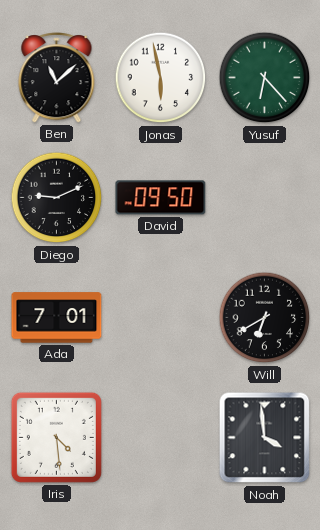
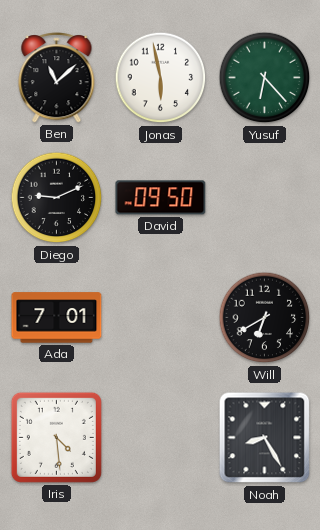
Noah: 3:59 -> 8:25
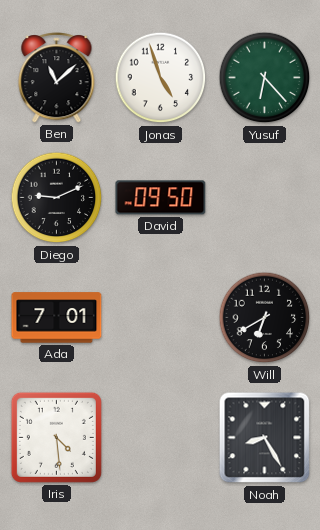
Jonas: 5:58 -> 4:57
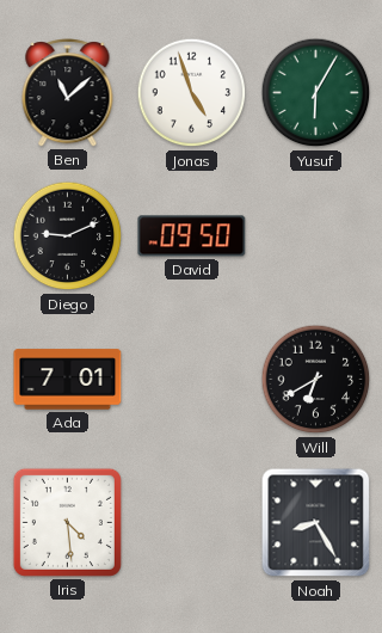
Yusuf: 6:23 -> 6:05
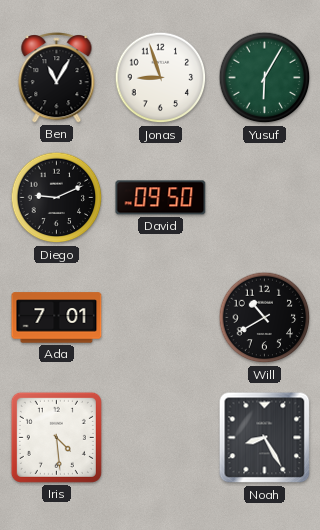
Ben: 11:08 -> 11:05
Jonas: 4:57 -> 8:57
Will: 6:40 -> 10:40
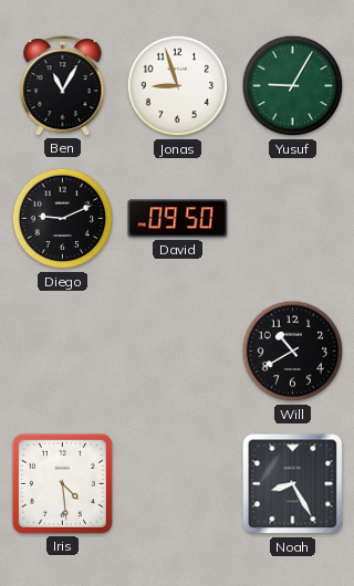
Yusuf: 6:05 -> 9:05
Ada: 7:01 -> none
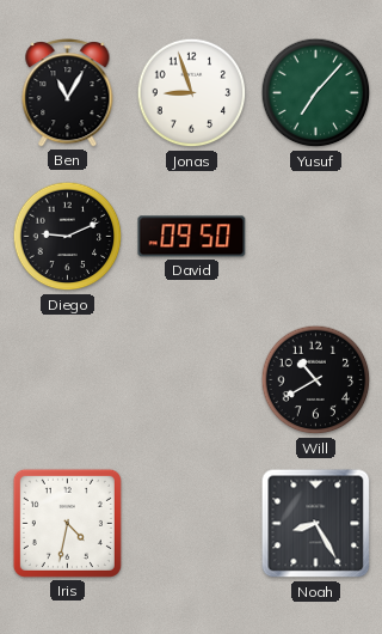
Yusuf: 9:05 -> 7:07
Iris: 4:29 -> 4:32
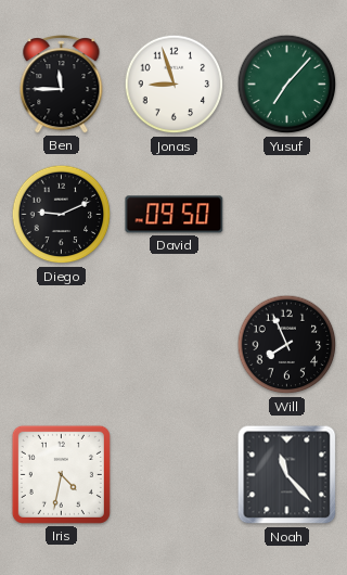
Ben: 11:05 -> 11:45
Will: 10:40 -> 7:56
Noah: 8:25 -> 11:23
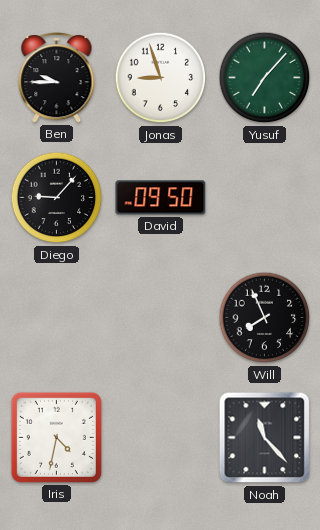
Ben: 11:45 -> 9:45
Diego: 9:11 -> 9:07
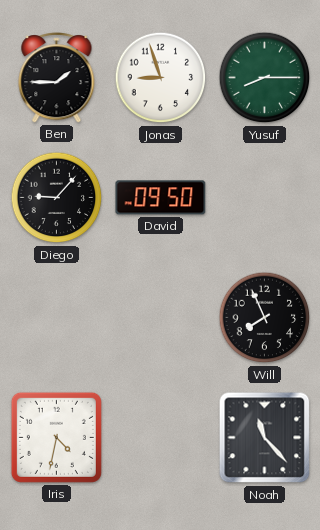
Ben: 9:45 -> 1:45
Yusuf: 7:07 -> 8:15
